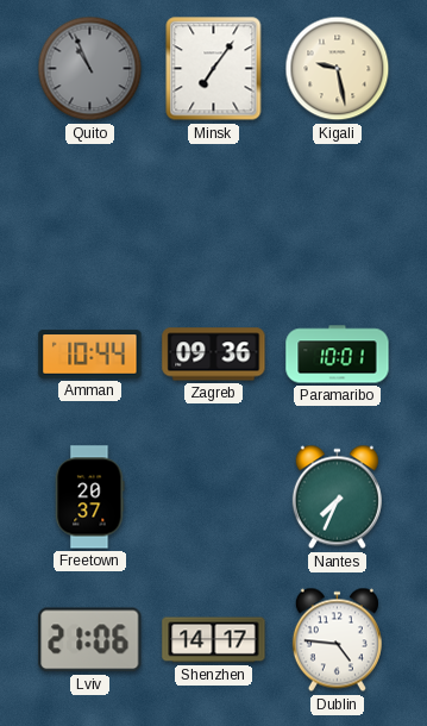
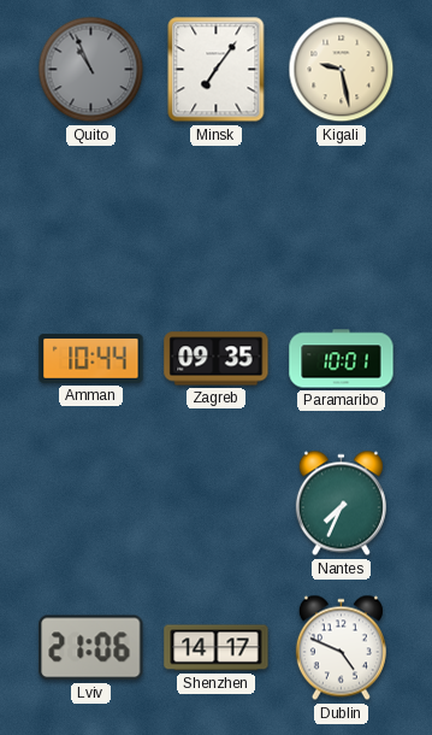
Zagreb: 09:36 -> 09:35
Freetown: 20:37 -> none
Dublin: 4:46 -> 4:49
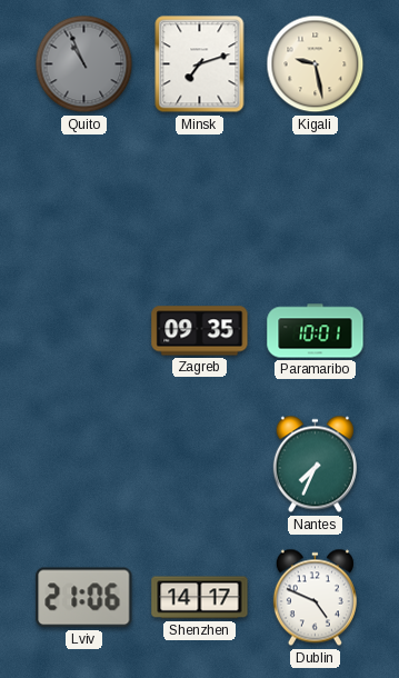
Minsk: 7:06 -> 7:12
Amman: 10:44 -> none
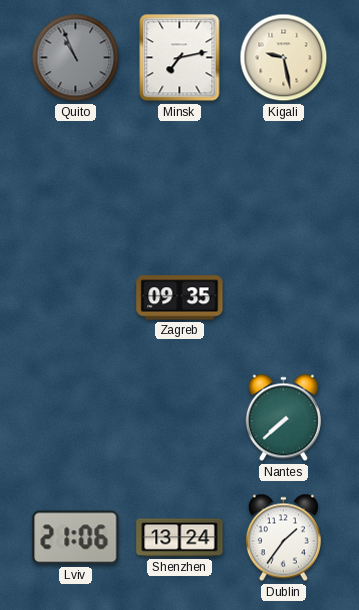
Minsk: 7:12 -> 7:13
Paramaribo: 10:01 -> none
Nantes: 7:34 -> 7:38
Shenzhen: 14:17 -> 13:24
Dublin: 4:49 -> 1:36
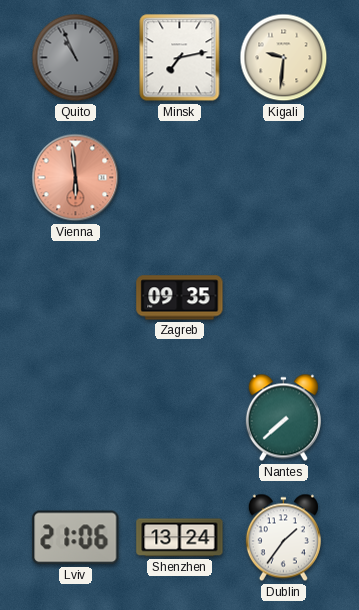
Kigali: 9:28 -> 9:31
Vienna: none -> 5:59
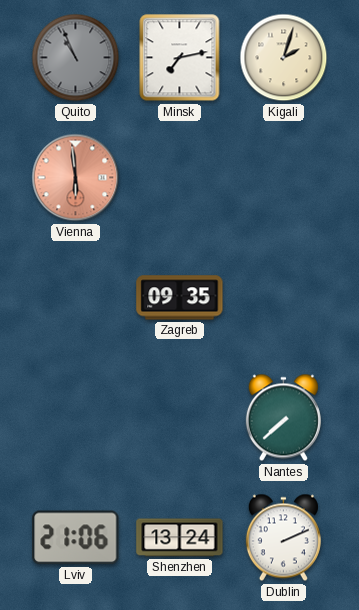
Kigali: 9:31 -> 2:03
Dublin: 1:36 -> 2:11
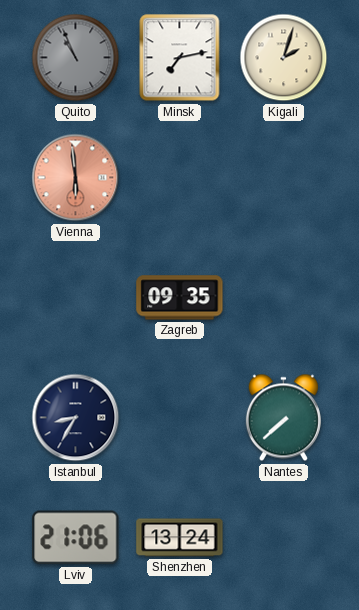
Istanbul: none -> 8:35
Dublin: 2:11 -> none
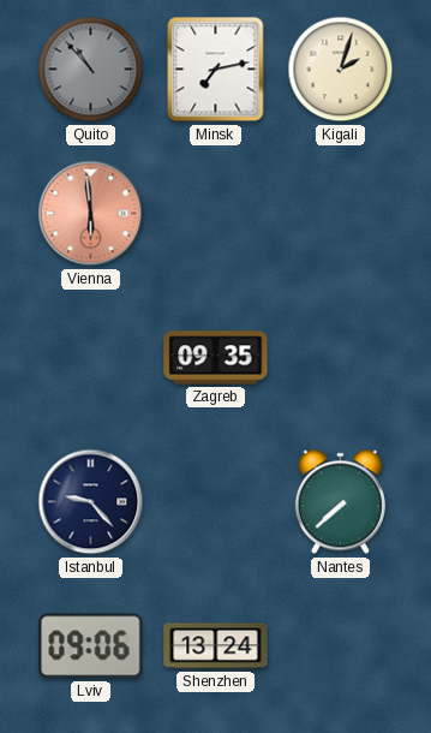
Quito: 10:56 -> 10:53
Istanbul: 8:35 -> 9:23
Lviv: 21:06 -> 09:06
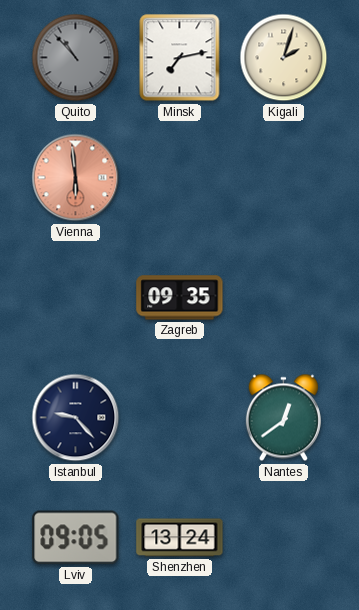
Nantes: 7:38 -> 12:39
Lviv: 09:06 -> 09:05
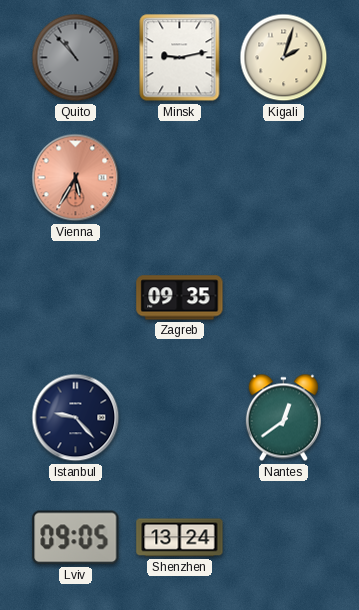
Minsk: 7:13 -> 9:13
Vienna: 5:59 -> 5:35
